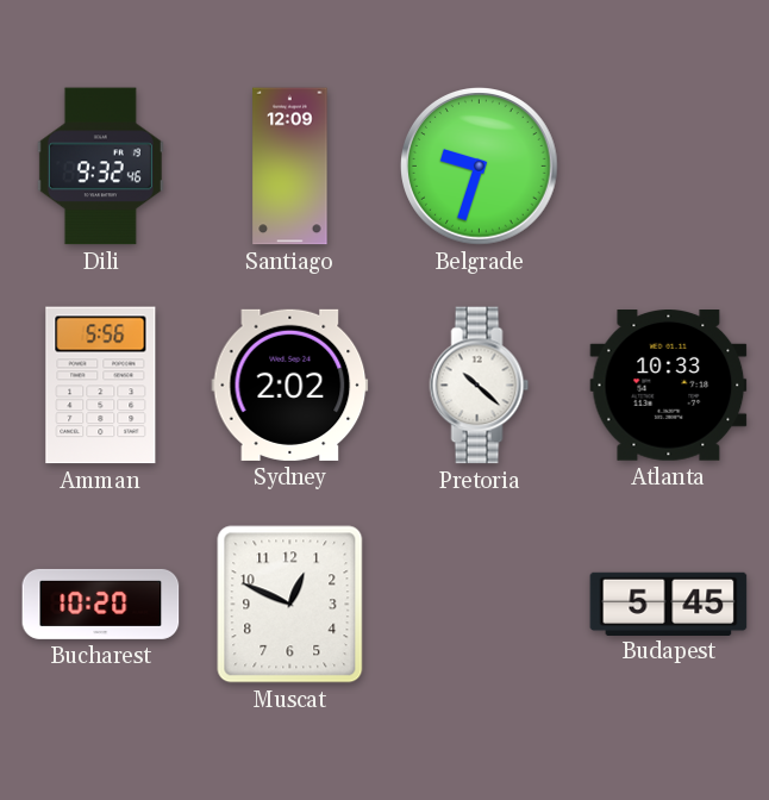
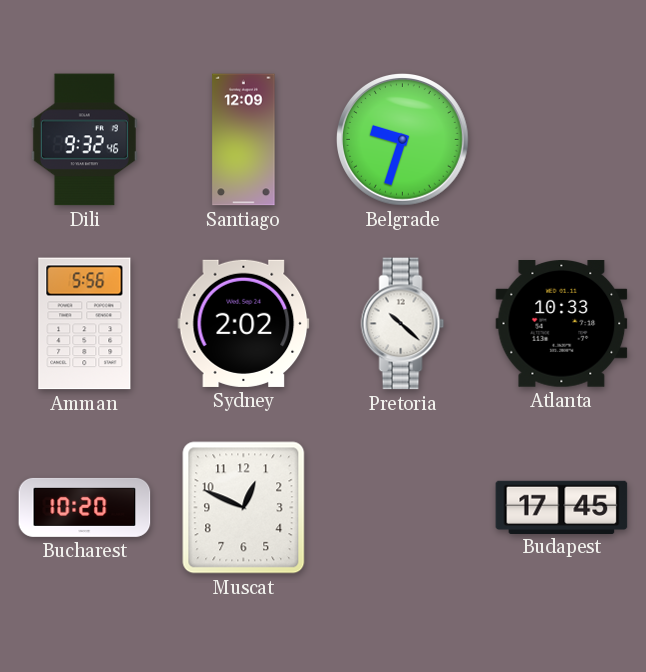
Budapest: 5:45 -> 17:45
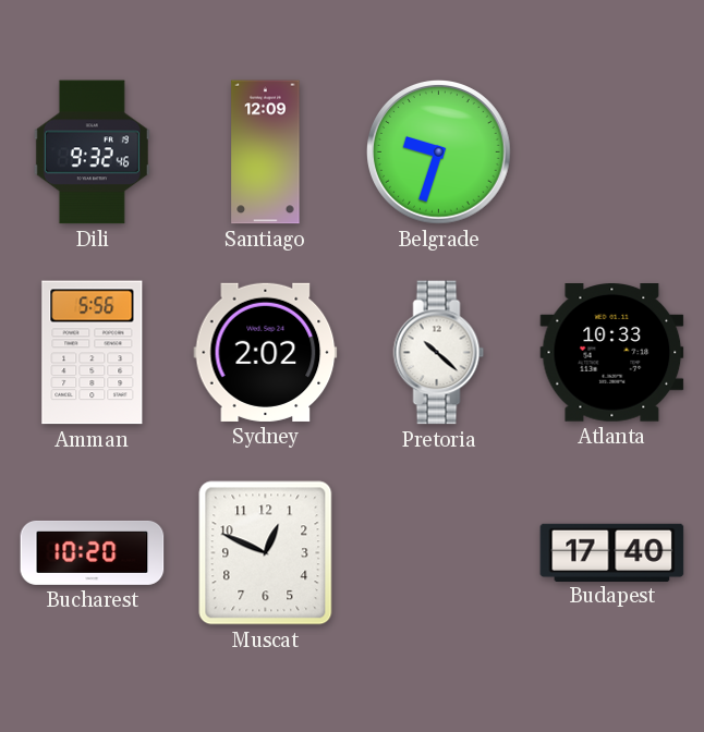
Budapest: 17:45 -> 17:40
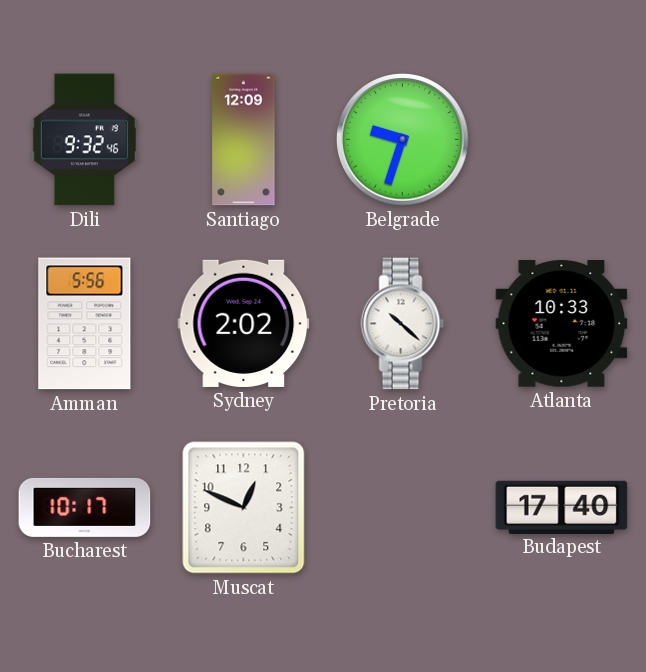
Bucharest: 10:20 -> 10:17
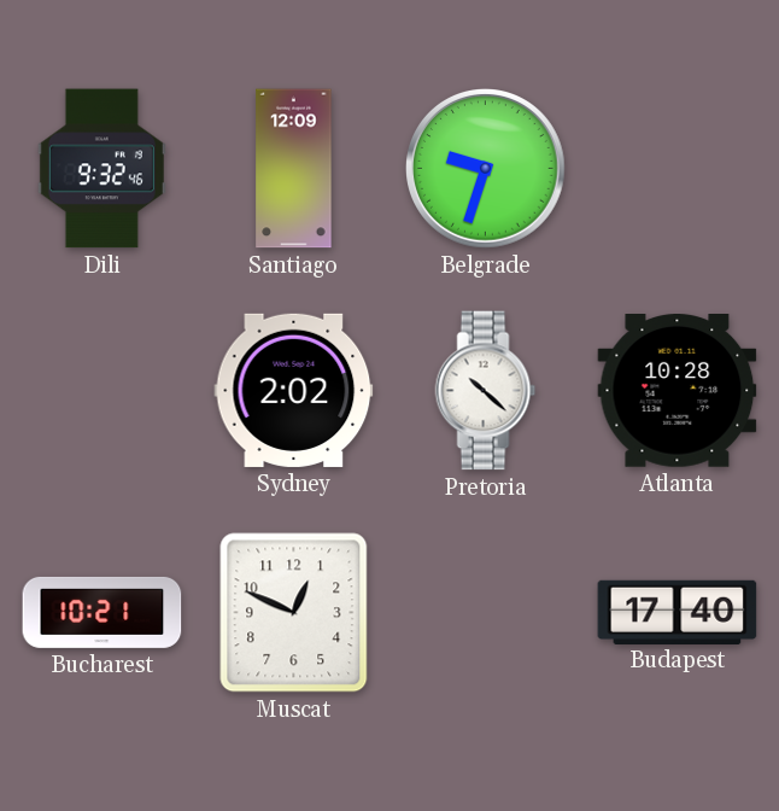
Amman: 5:56 -> none
Atlanta: 10:33 -> 10:28
Bucharest: 10:17 -> 10:21
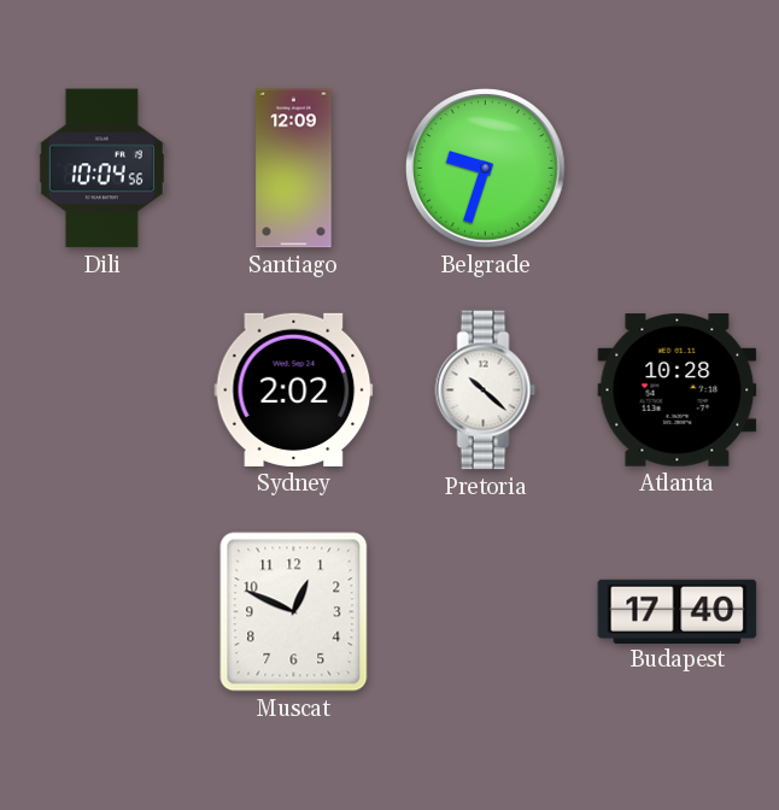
Dili: 9:32 -> 10:04
Bucharest: 10:21 -> none
